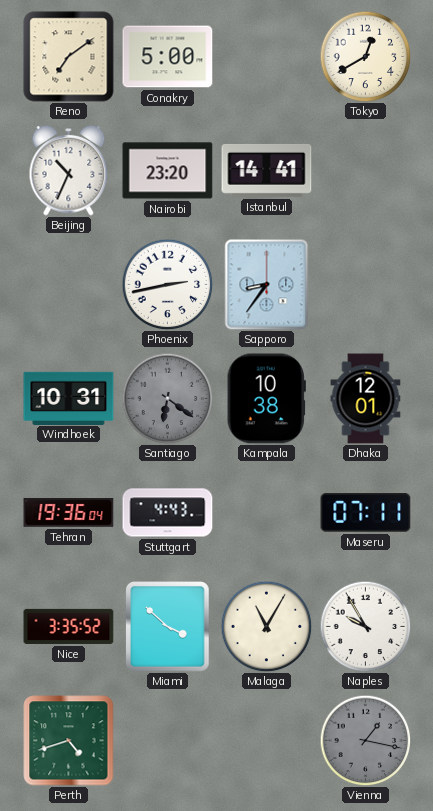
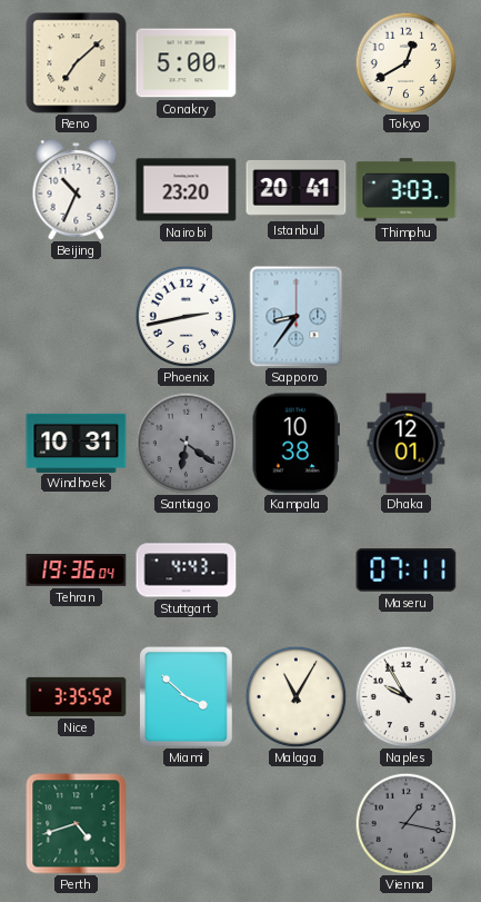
Reno: 7:09 -> 7:08
Istanbul: 14:41 -> 20:41
Thimphu: none -> 3:03
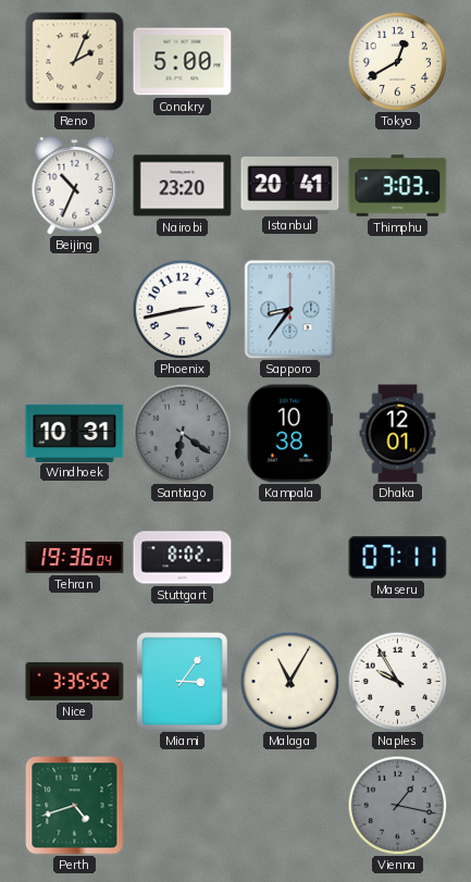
Reno: 7:08 -> 2:04
Stuttgart: 4:43 -> 8:02
Miami: 3:52 -> 3:06
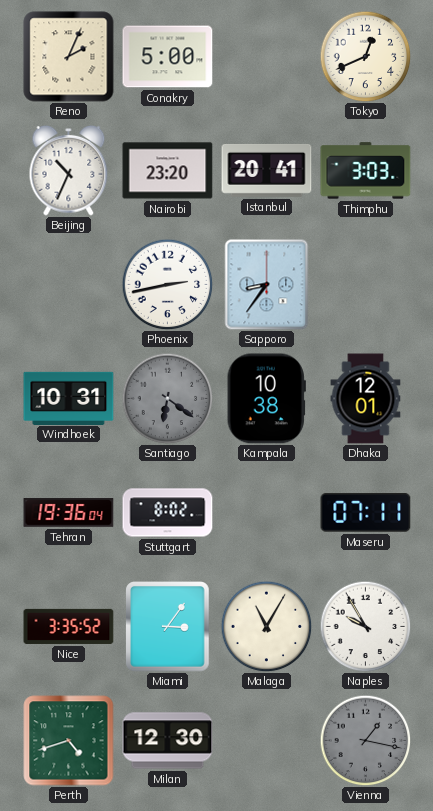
Tokyo: 12:40 -> 12:41
Milan: none -> 12:30
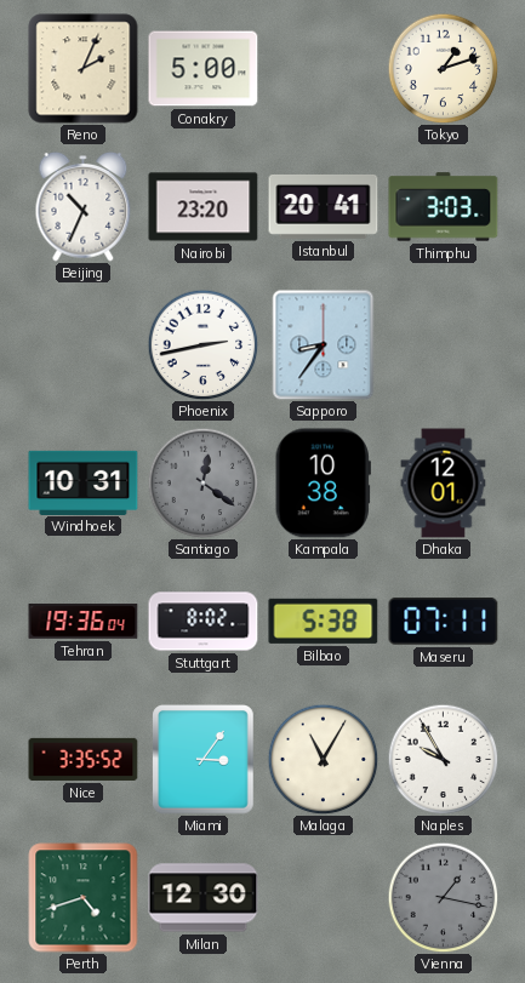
Tokyo: 12:41 -> 1:12
Santiago: 6:21 -> 12:21
Bilbao: none -> 5:38
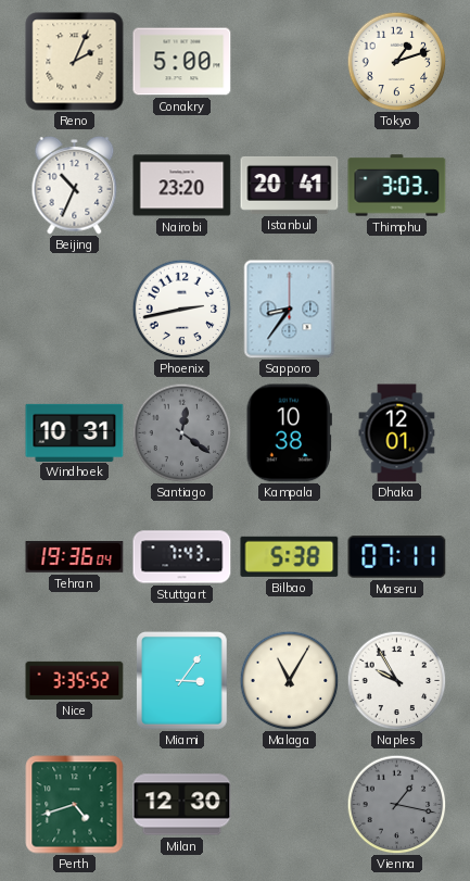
Stuttgart: 8:02 -> 7:43
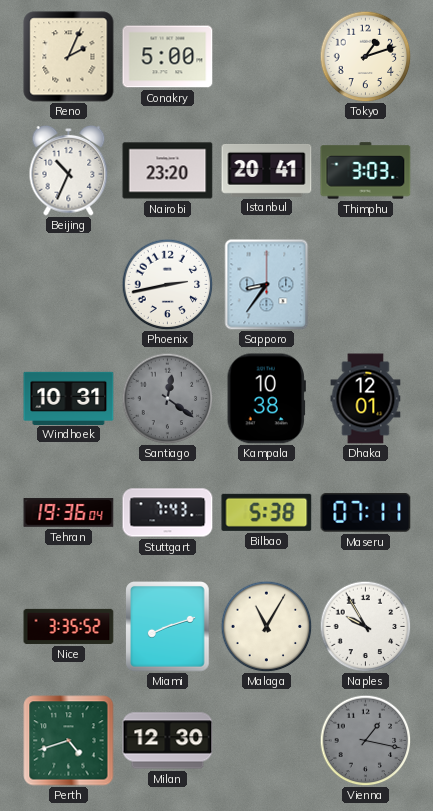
Miami: 3:06 -> 8:12
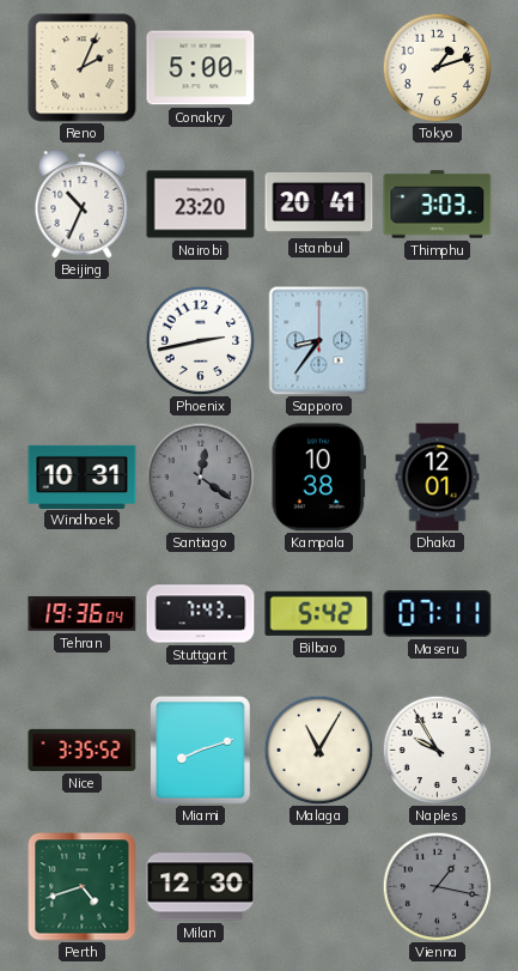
Bilbao: 5:38 -> 5:42
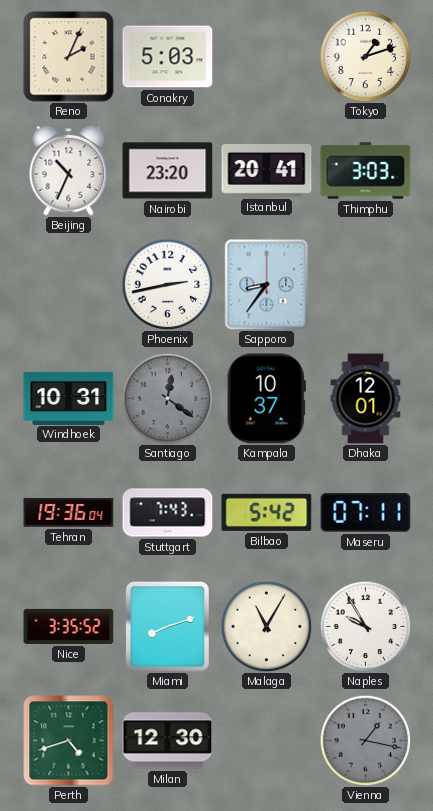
Conakry: 5:00 -> 5:03
Kampala: 10:38 -> 10:37
